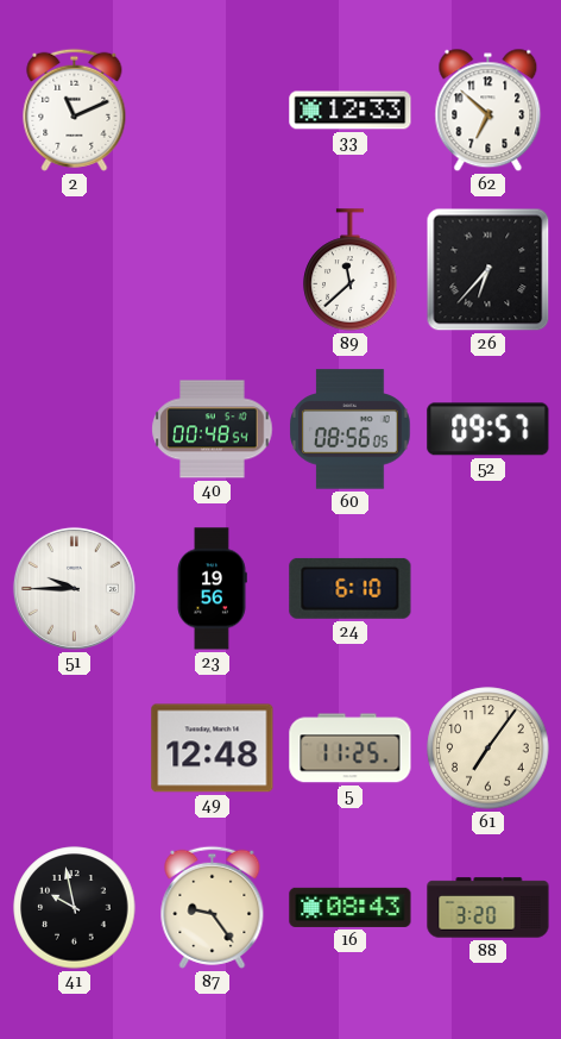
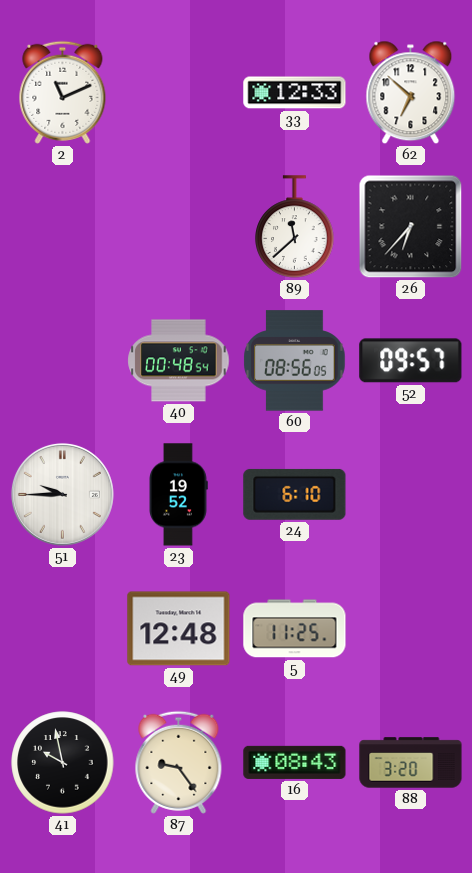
23: 19:56 -> 19:52
61: 7:06 -> none
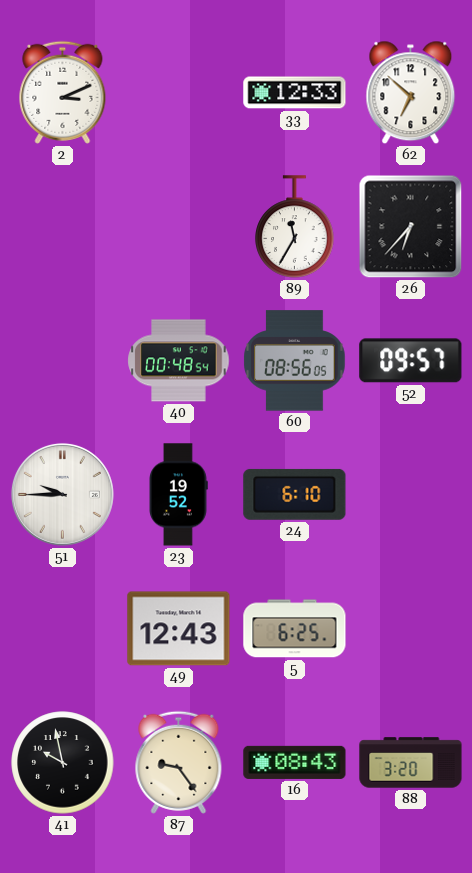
2: 11:11 -> 3:11
89: 11:38 -> 11:35
49: 12:48 -> 12:43
5: 11:25 -> 6:25
